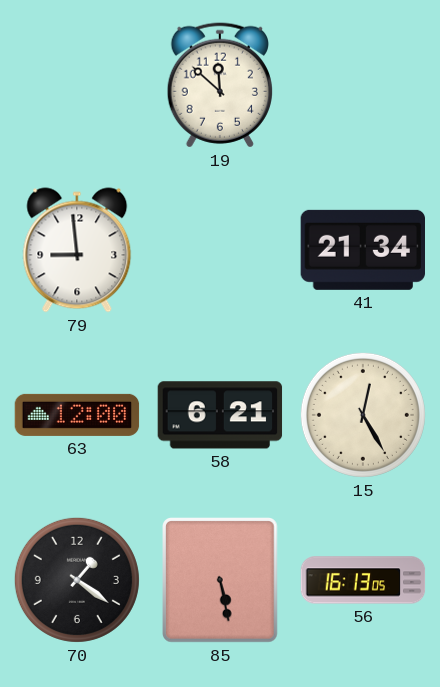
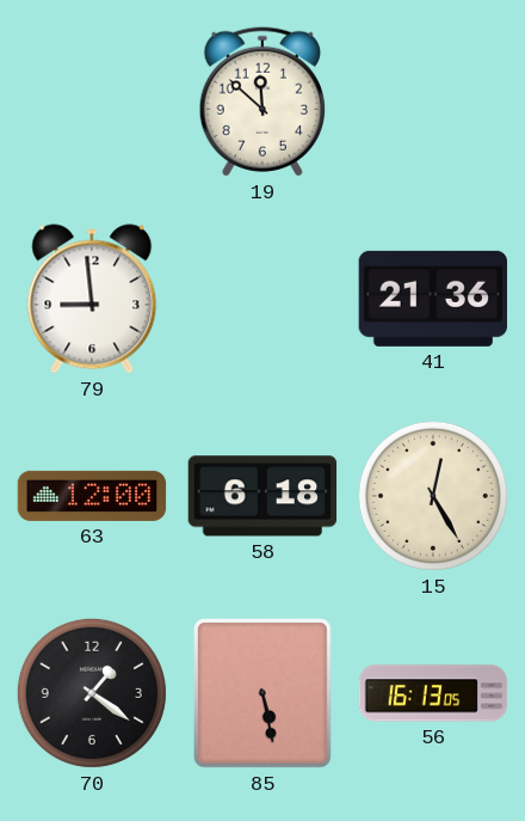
41: 21:34 -> 21:36
58: 6:21 -> 6:18
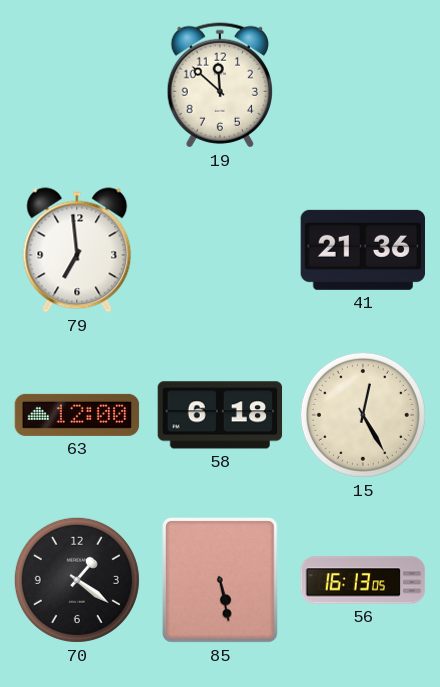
79: 8:59 -> 6:59
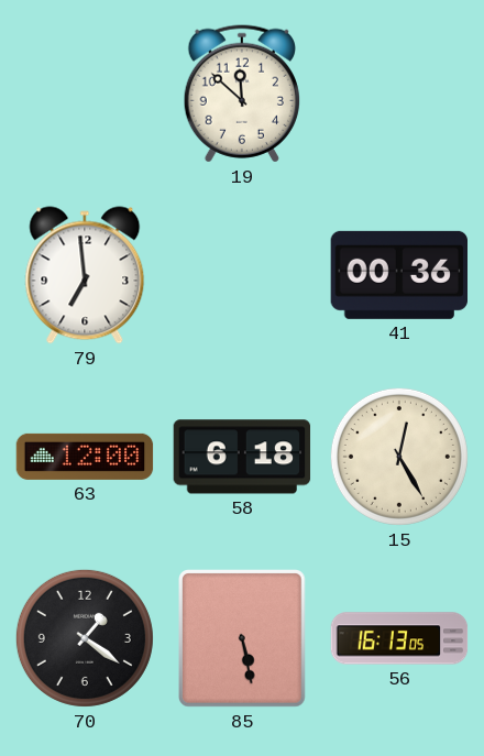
41: 21:36 -> 00:36
